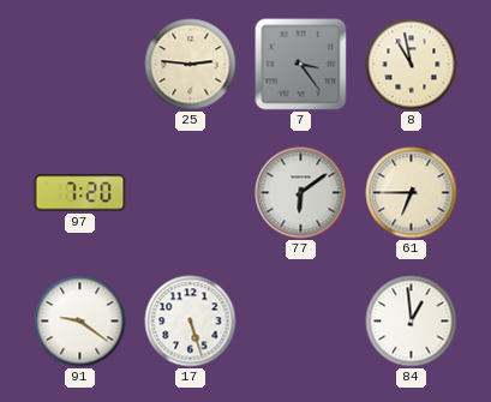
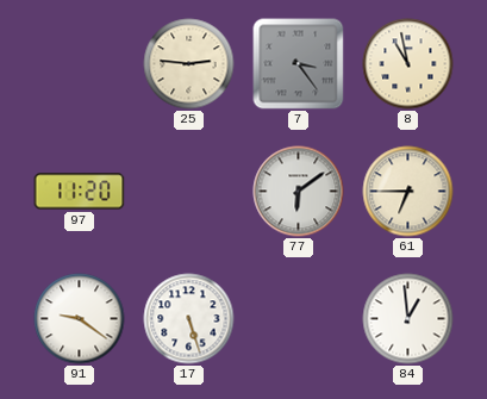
97: 7:20 -> 11:20
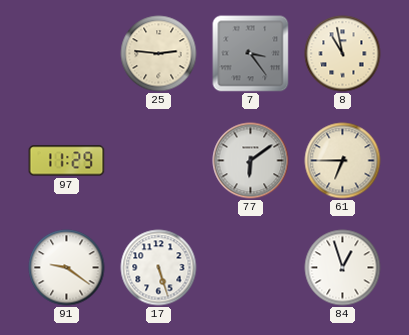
97: 11:20 -> 11:29
84: 12:59 -> 12:57
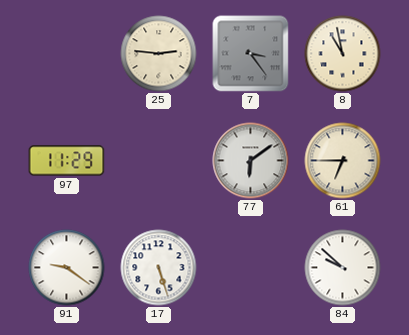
84: 12:57 -> 9:52
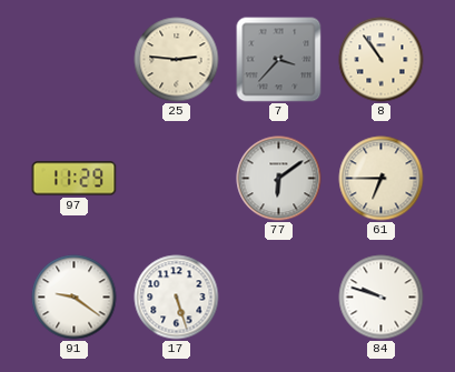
7: 3:24 -> 3:37
8: 10:58 -> 10:54
84: 9:52 -> 9:48
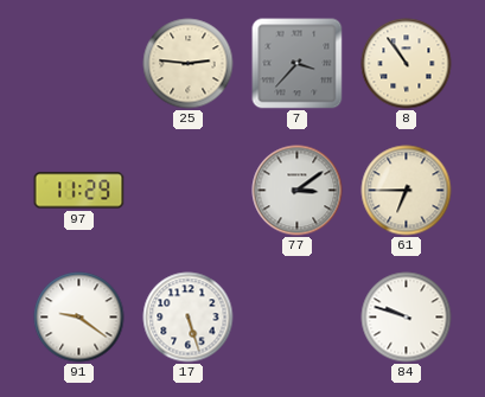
77: 6:09 -> 3:09
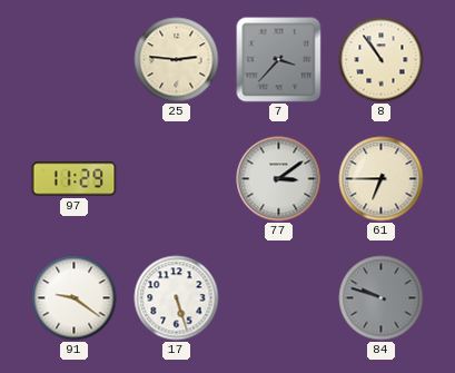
84 dial: white -> grey
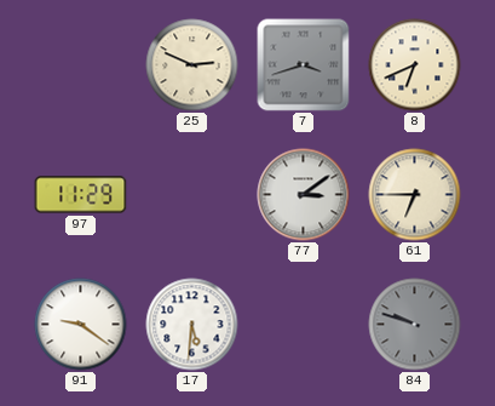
25: 2:46 -> 2:49
7: 3:37 -> 3:42
8: 10:54 -> 6:41
17: 5:27 -> 5:31
